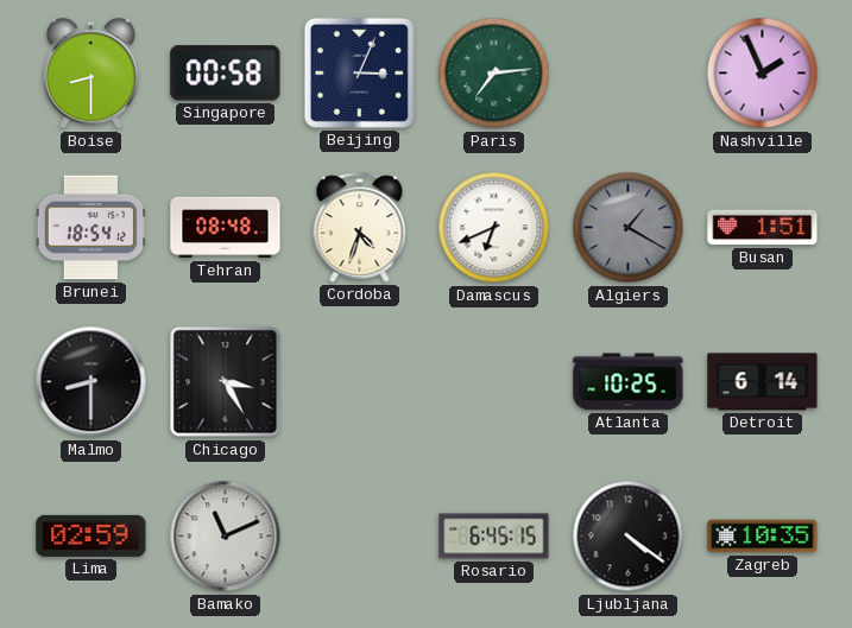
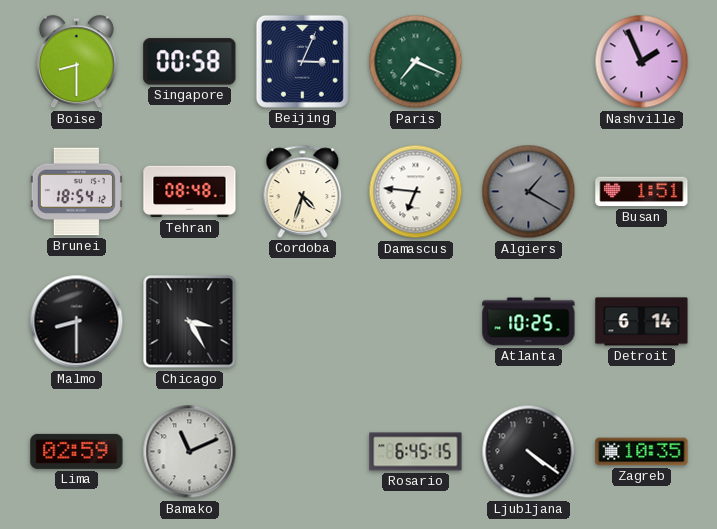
Paris: 7:14 -> 7:19
Damascus: 6:41 -> 6:46
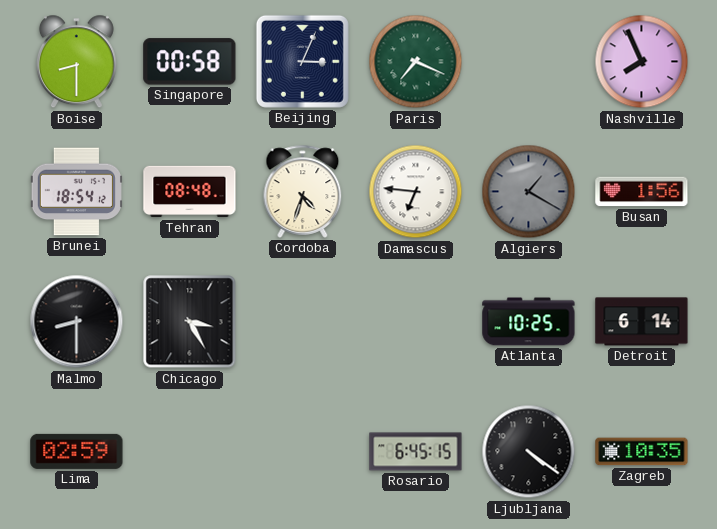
Nashville: 1:56 -> 7:56
Busan: 1:51 -> 1:56
Bamako: 11:11 -> none
